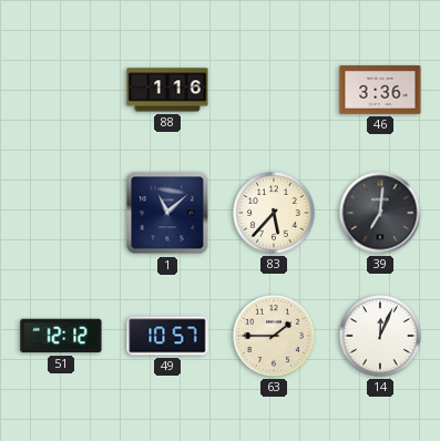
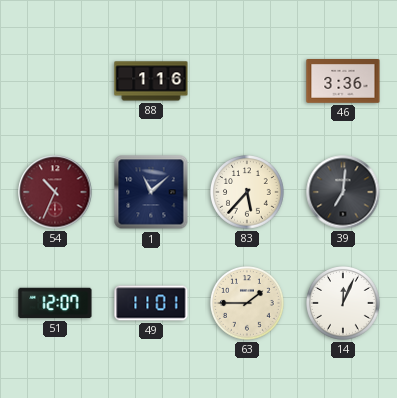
54: none -> 10:34
51: 12:12 -> 12:07
49: 10:57 -> 11:01
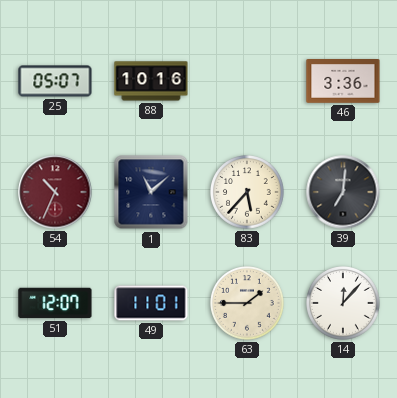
25: none -> 05:07
88: 1:16 -> 10:16
14: 12:04 -> 12:07
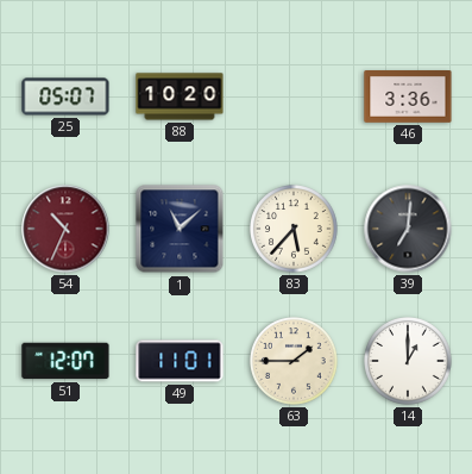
88: 10:16 -> 10:20
14: 12:07 -> 1:00
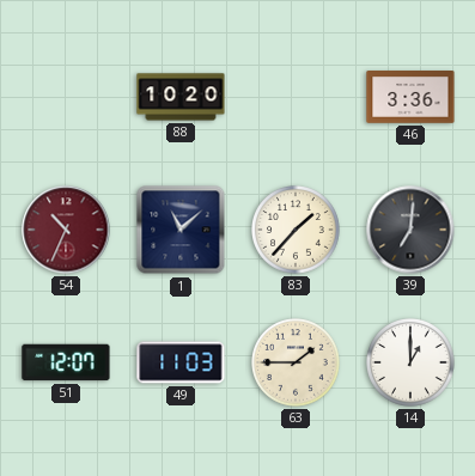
25: 05:07 -> none
83: 5:37 -> 1:37
49: 11:01 -> 11:03
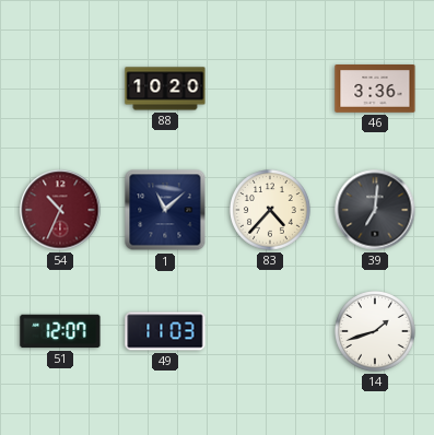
83: 1:37 -> 4:37
63: 1:45 -> none
14: 1:00 -> 1:42
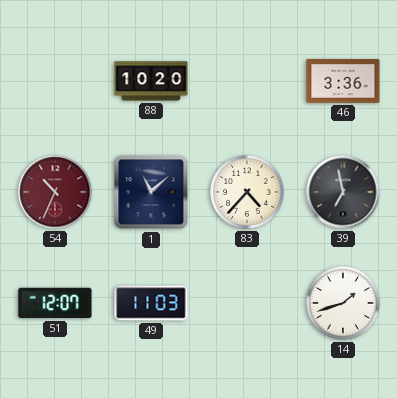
39: 7:01 -> 6:58
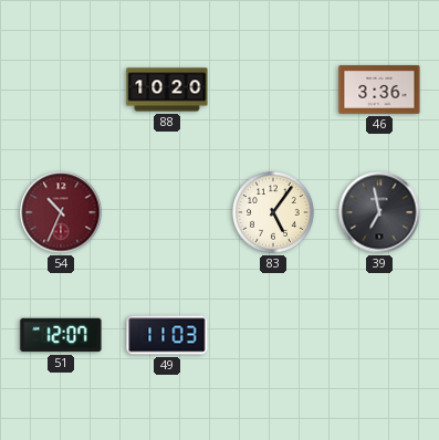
1: 11:08 -> none
83: 4:37 -> 5:06
14: 1:42 -> none
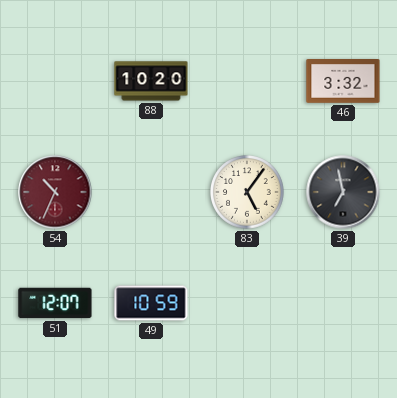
46: 3:36 -> 3:32
49: 11:03 -> 10:59
